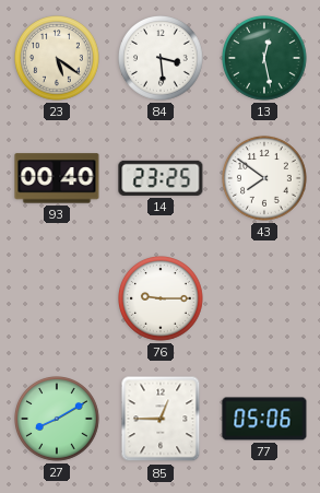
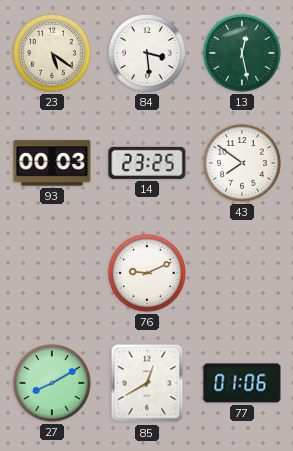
93: 00:40 -> 00:03
76: 9:15 -> 9:11
85: 12:45 -> 12:40
77: 05:06 -> 01:06
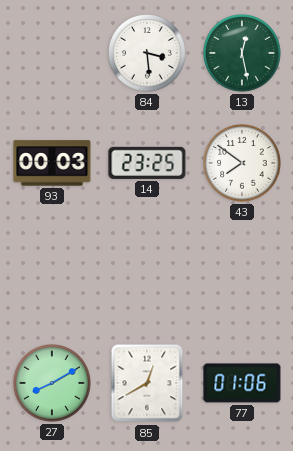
23: 5:21 -> none
76: 9:11 -> none
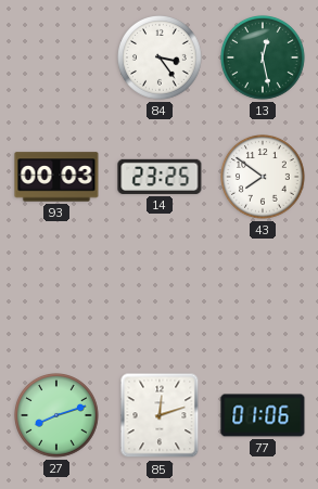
84: 3:29 -> 3:24
27: 8:10 -> 8:12
85: 12:40 -> 12:12
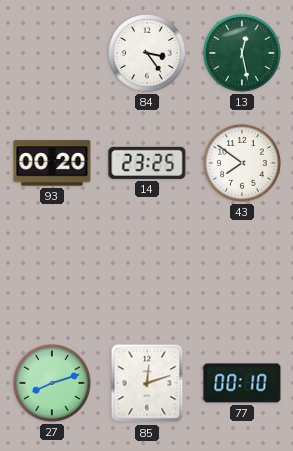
93: 00:03 -> 00:20
77: 01:06 -> 00:10
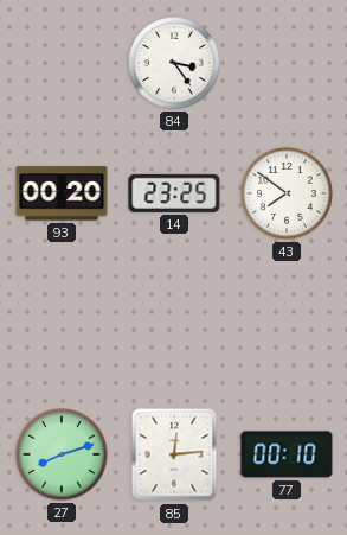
13: 12:28 -> none
85: 12:12 -> 12:14
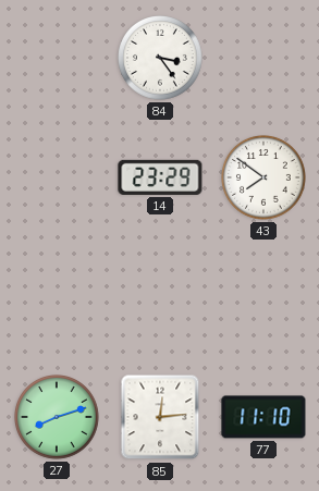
93: 00:20 -> none
14: 23:25 -> 23:29
77: 00:10 -> 11:10
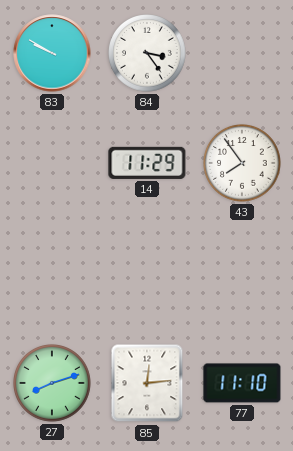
83: none -> 9:50
14: 23:29 -> 11:29
43: 7:51 -> 7:54
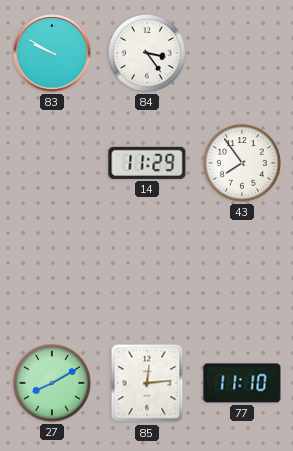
27: 8:12 -> 8:10
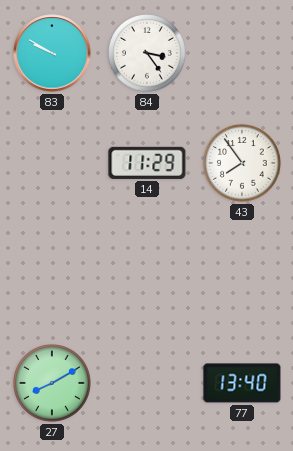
85: 12:14 -> none
77: 11:10 -> 13:40
